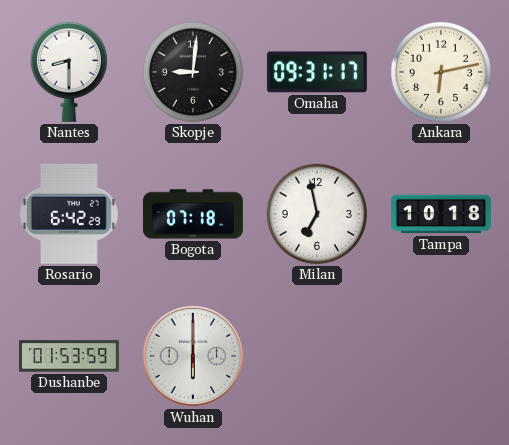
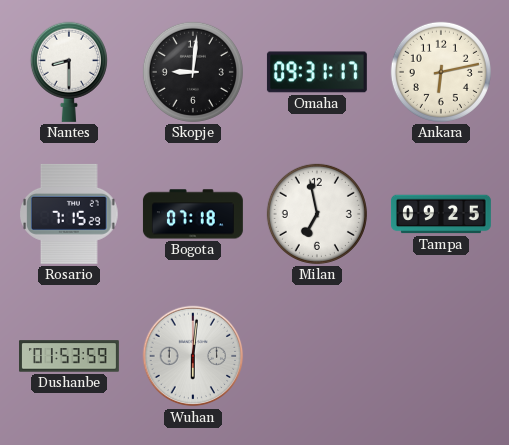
Rosario: 6:42 -> 7:15
Tampa: 10:18 -> 09:25
Wuhan: 6:00 -> 6:01
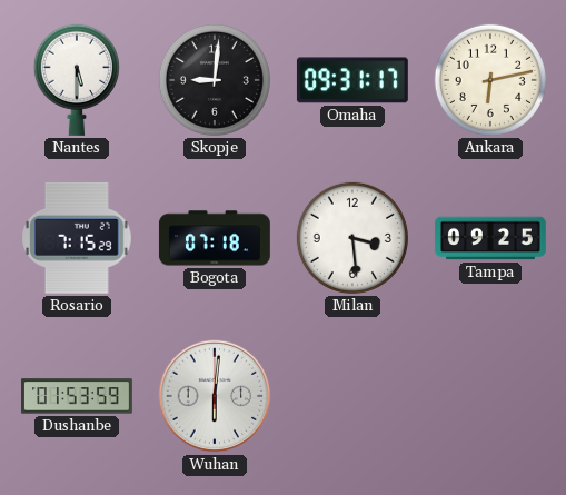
Nantes: 8:30 -> 5:30
Milan: 6:58 -> 3:29
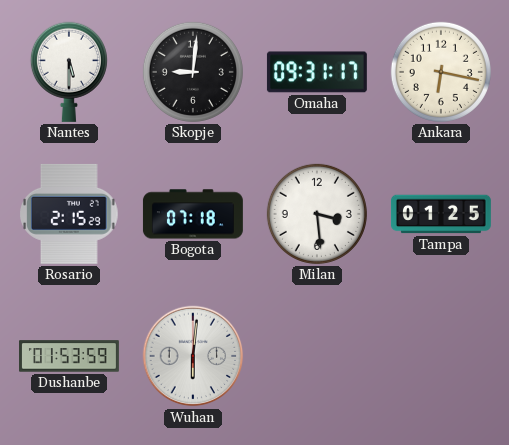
Ankara: 6:13 -> 6:17
Rosario: 7:15 -> 2:15
Tampa: 09:25 -> 01:25
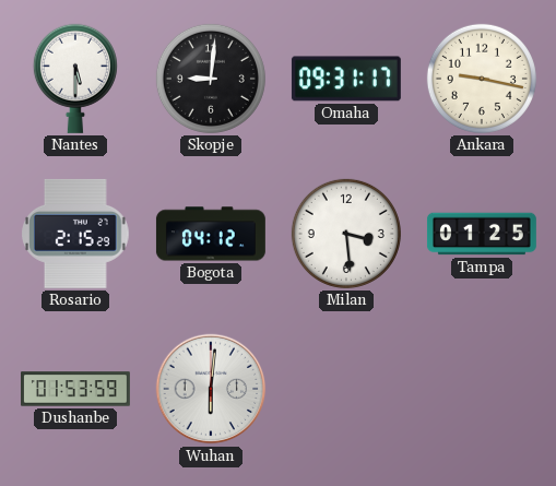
Ankara: 6:17 -> 9:17
Bogota: 07:18 -> 04:12
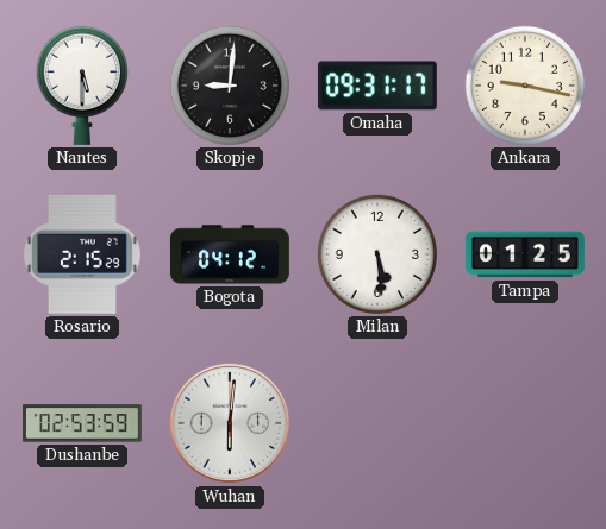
Milan: 3:29 -> 5:29
Dushanbe: 01:53 -> 02:53
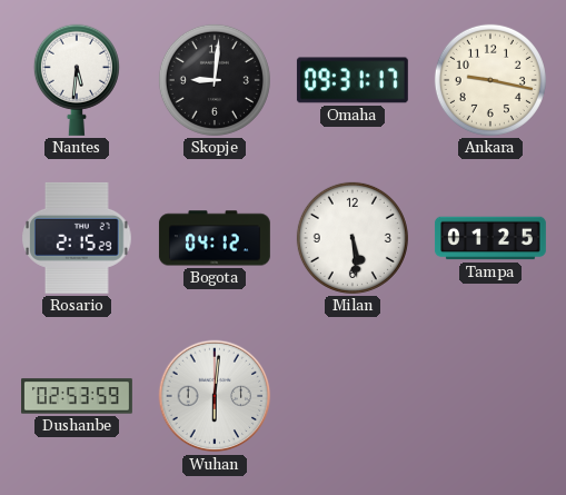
Nantes: 5:30 -> 5:31
